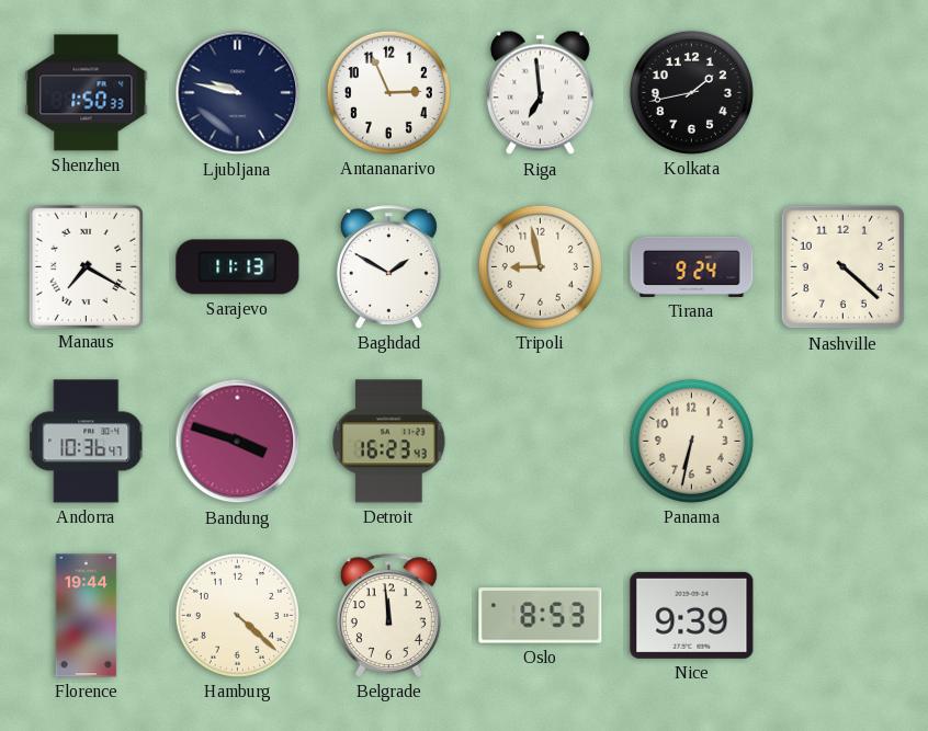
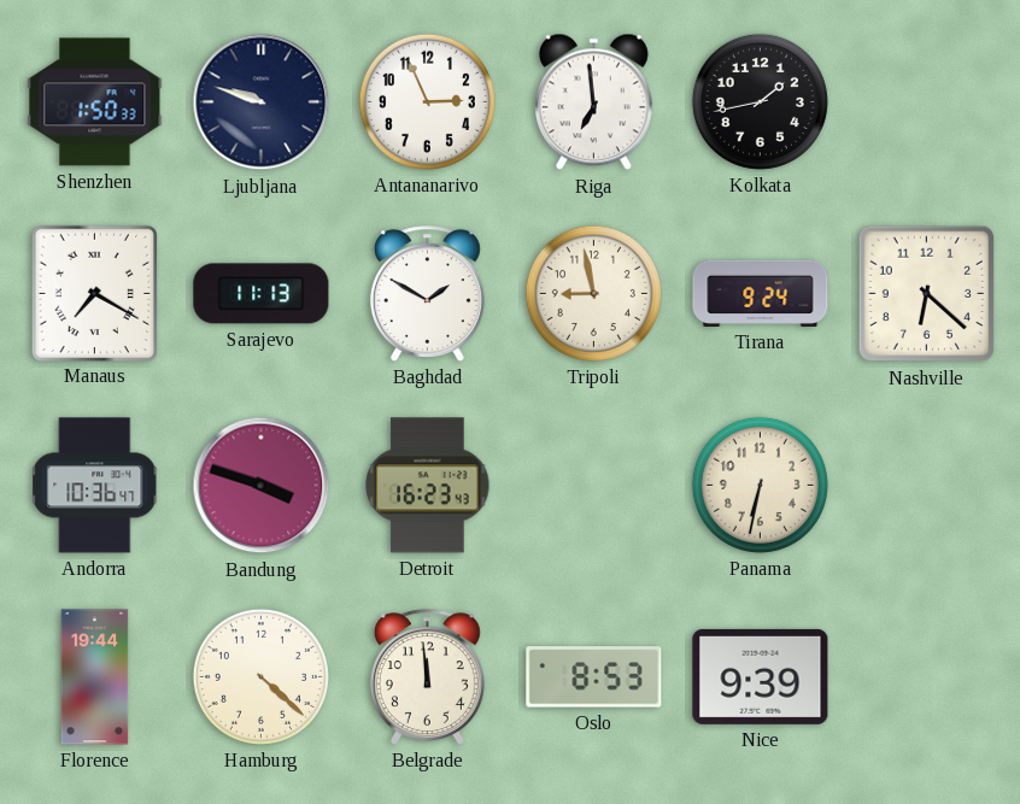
Ljubljana: 9:47 -> 9:48
Nashville: 4:22 -> 6:22
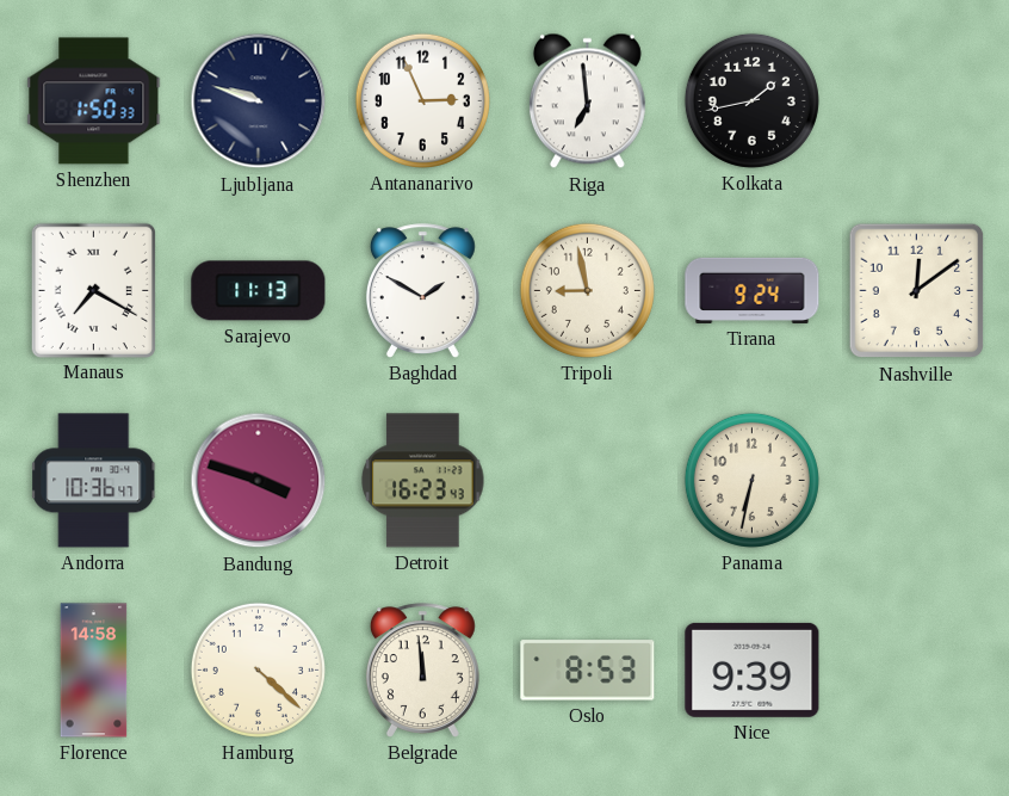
Nashville: 6:22 -> 12:09
Florence: 19:44 -> 14:58
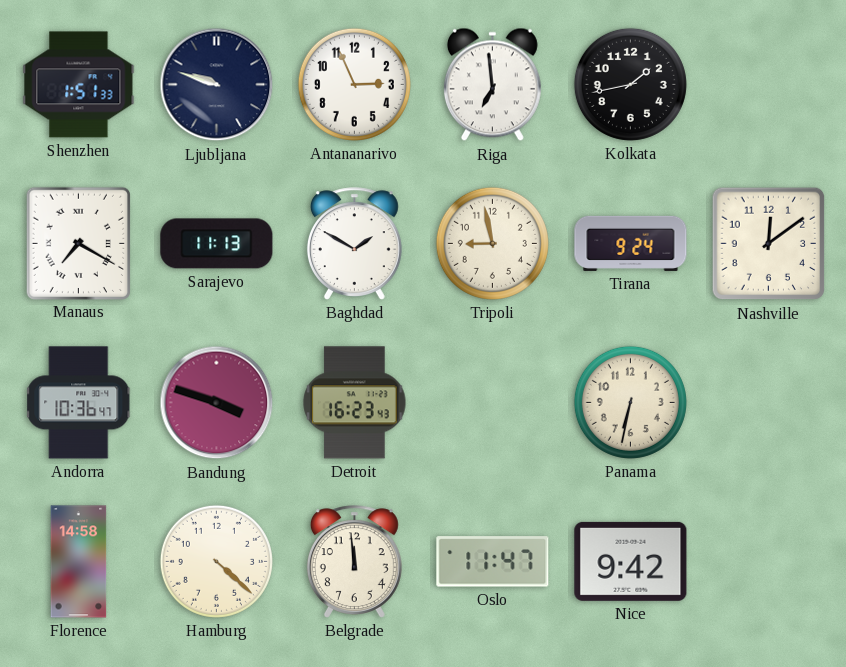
Shenzhen: 1:50 -> 1:51
Oslo: 8:53 -> 11:47
Nice: 9:39 -> 9:42
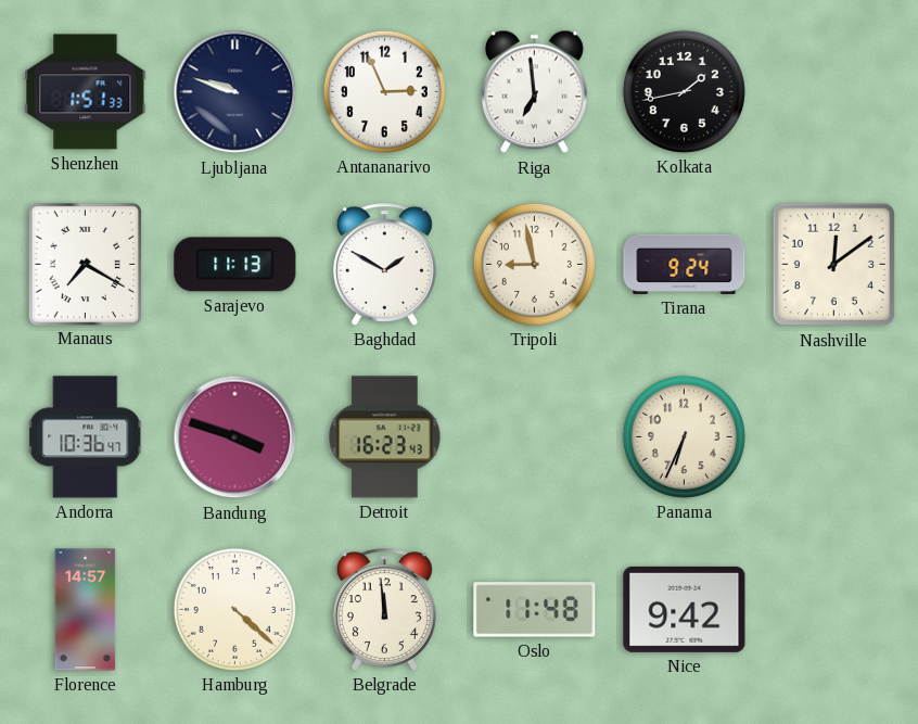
Panama: 6:32 -> 6:34
Florence: 14:58 -> 14:57
Oslo: 11:47 -> 11:48
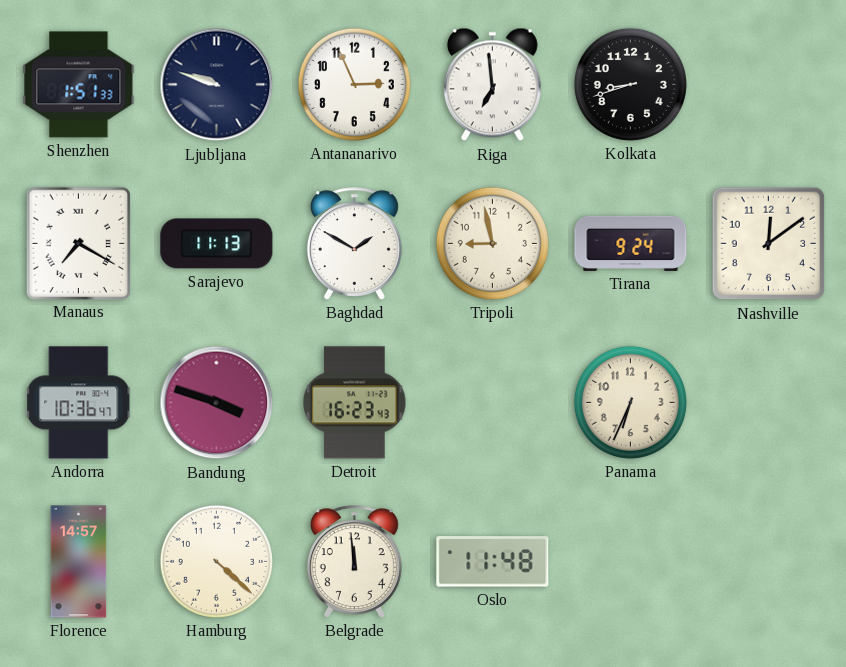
Kolkata: 1:43 -> 8:42
Nice: 9:42 -> none
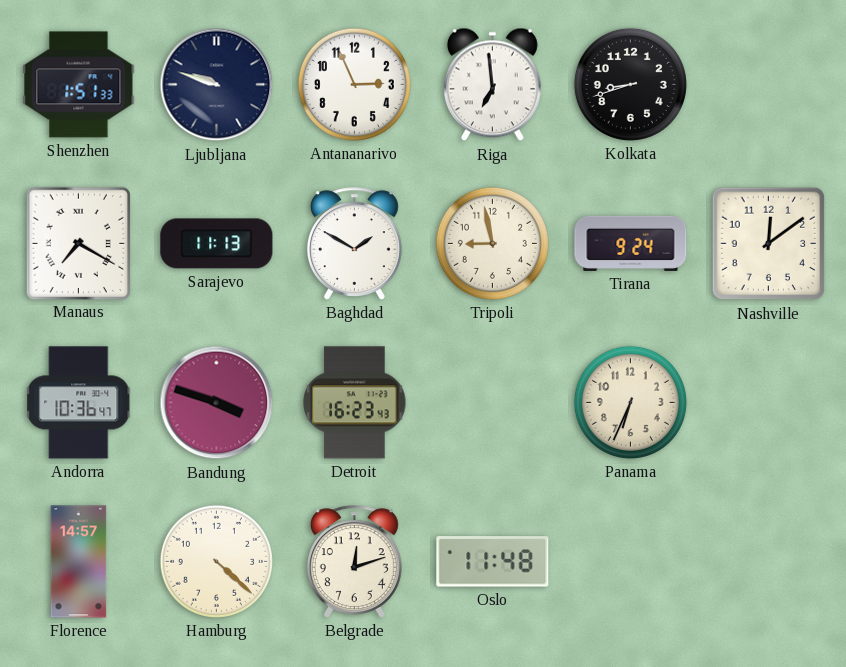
Belgrade: 11:59 -> 12:12
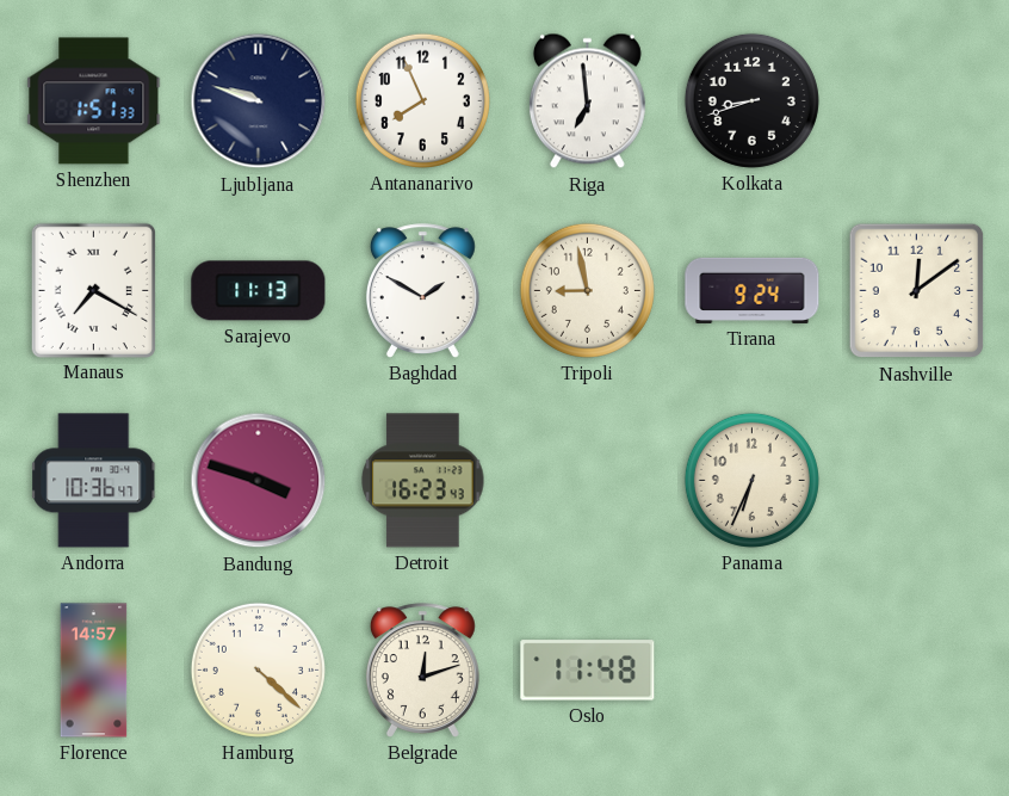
Antananarivo: 2:56 -> 7:56
